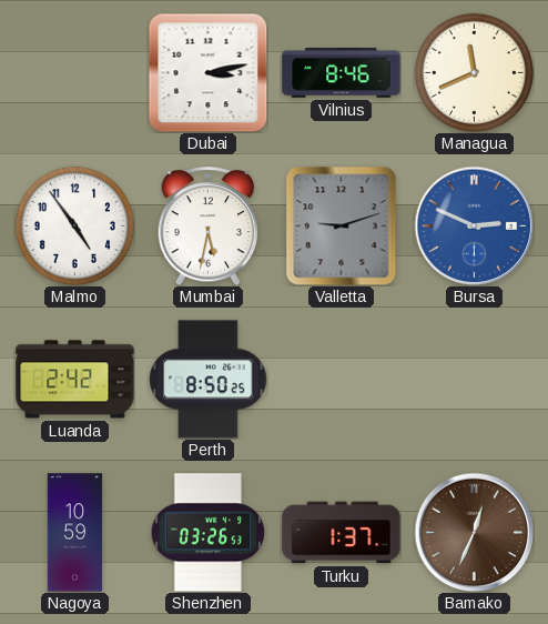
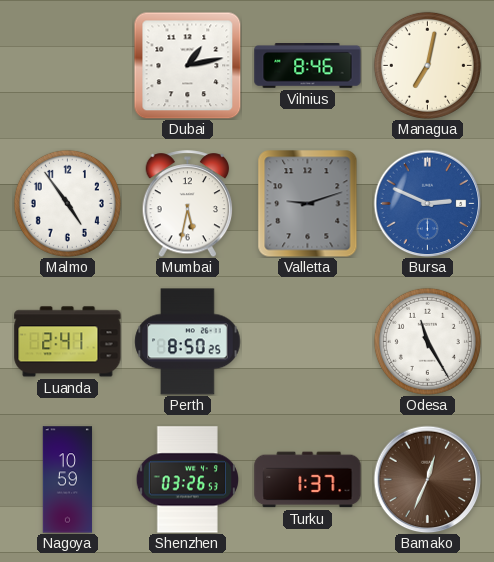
Dubai: 3:13 -> 1:13
Managua: 11:41 -> 7:02
Luanda: 2:42 -> 2:41
Odesa: none -> 11:25
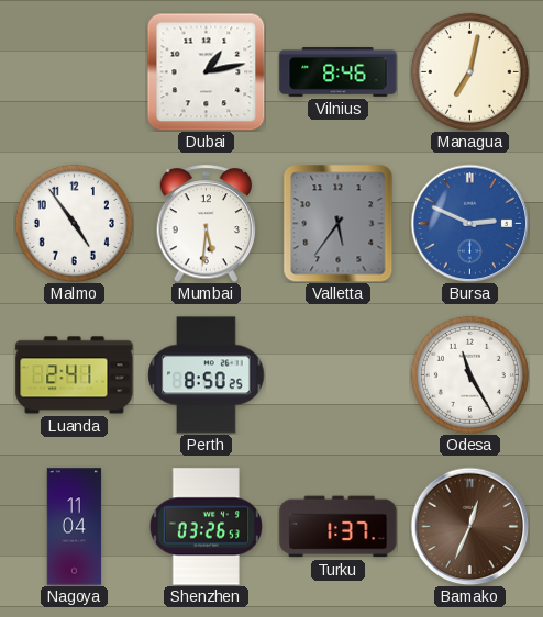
Mumbai: 5:32 -> 5:31
Valletta: 9:12 -> 5:36
Nagoya: 10:59 -> 11:04
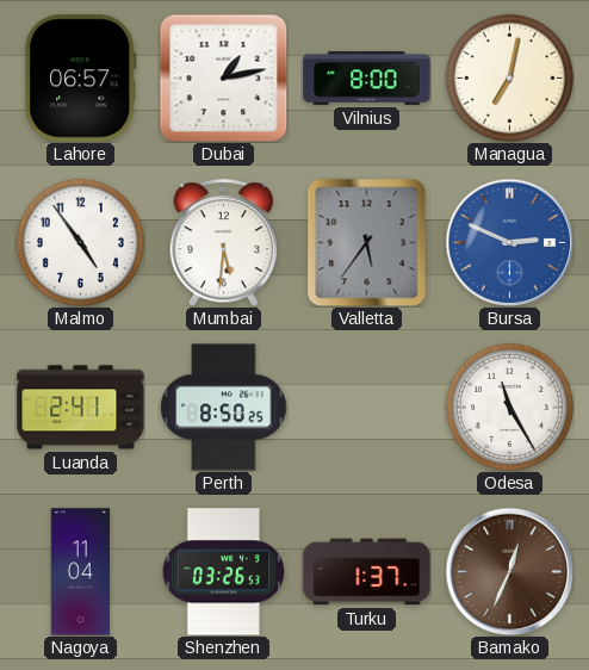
Lahore: none -> 06:57
Vilnius: 8:46 -> 8:00
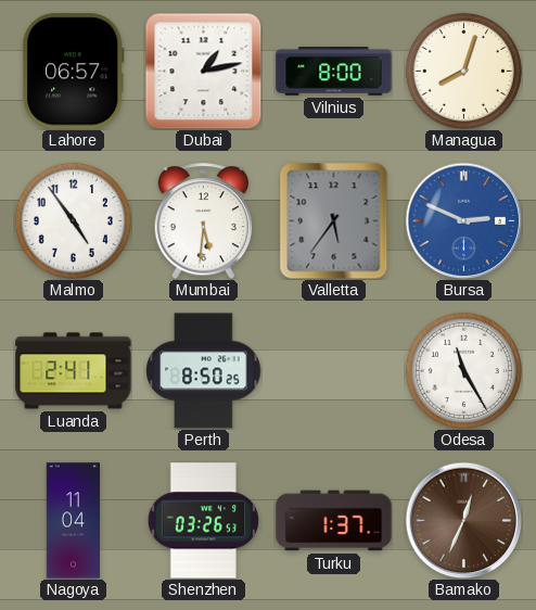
Managua: 7:02 -> 8:03
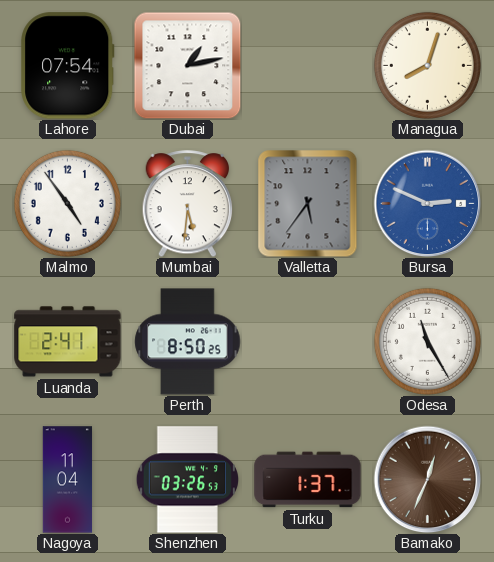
Lahore: 06:57 -> 07:54
Vilnius: 8:00 -> none
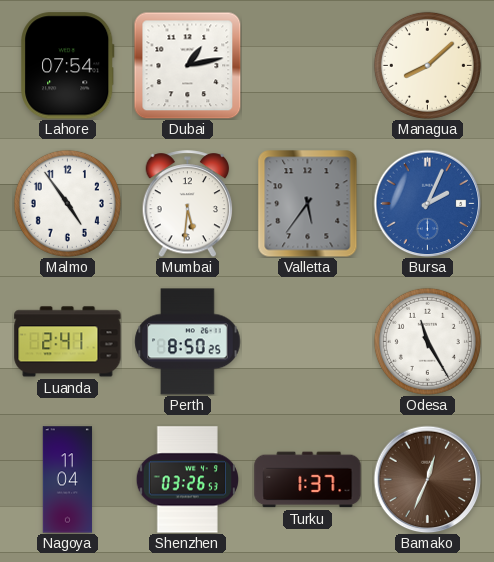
Managua: 8:03 -> 8:08
Bursa: 2:49 -> 2:04
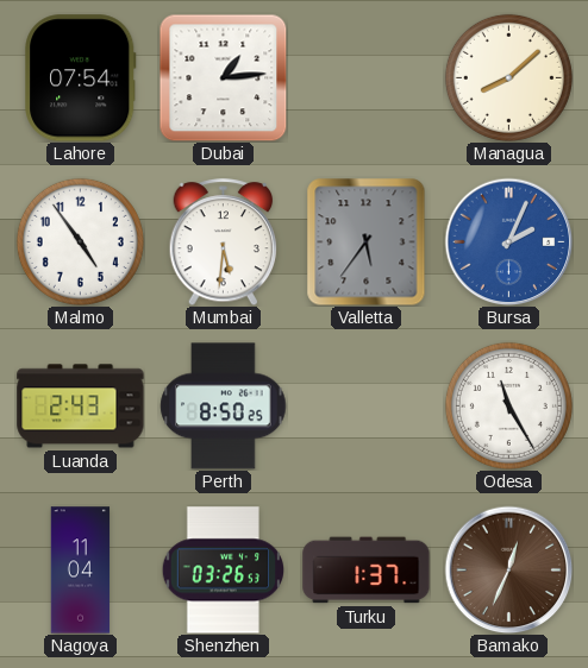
Dubai: 1:13 -> 1:14
Luanda: 2:41 -> 2:43
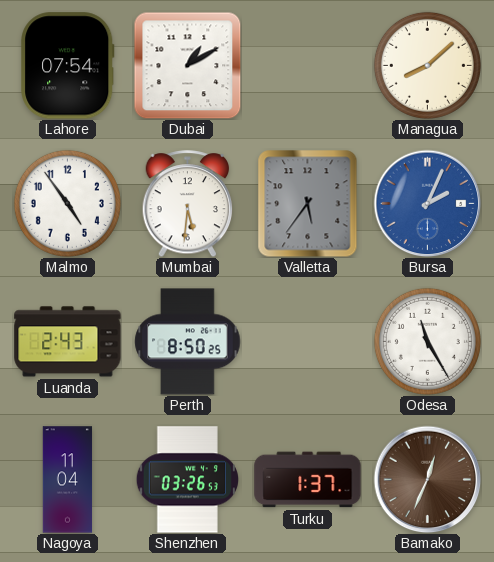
Dubai: 1:14 -> 1:10
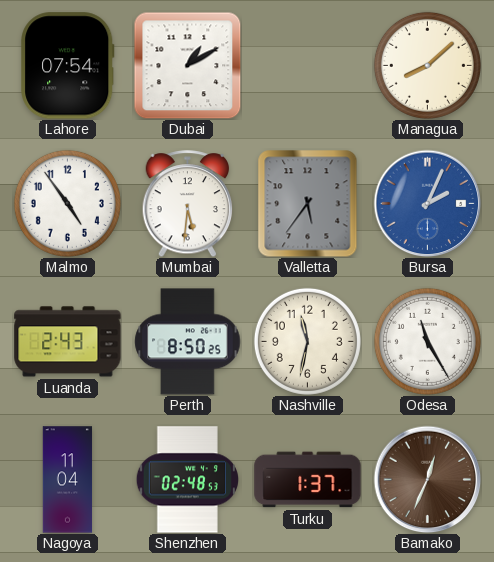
Nashville: none -> 11:32
Shenzhen: 03:26 -> 02:48
